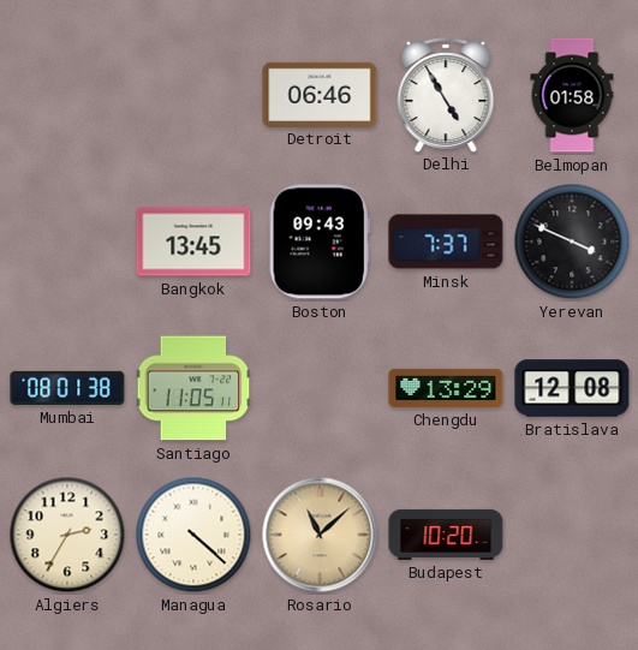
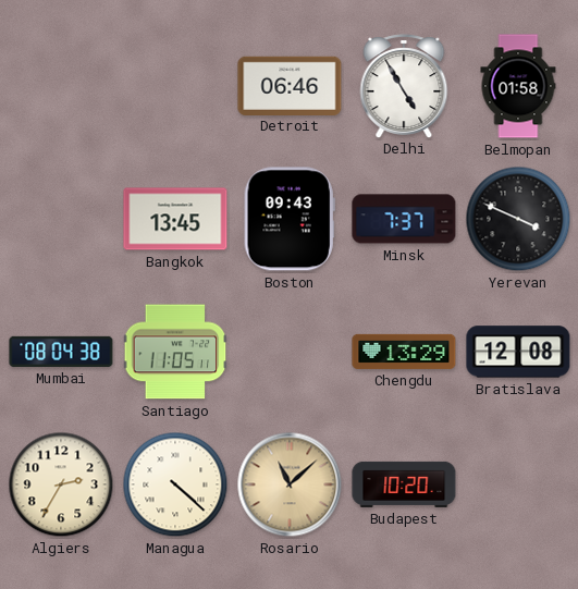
Mumbai: 08:01 -> 08:04
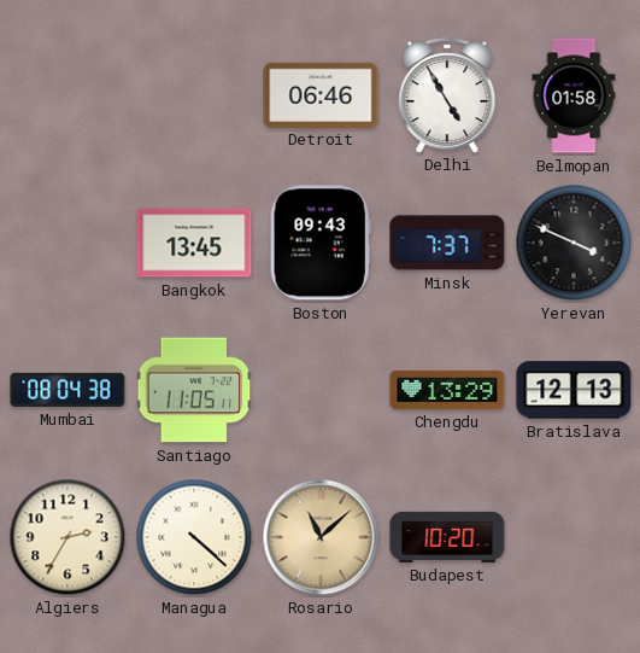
Bratislava: 12:08 -> 12:13
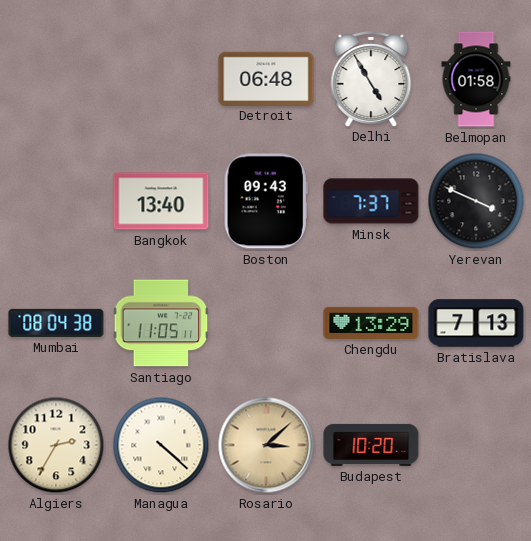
Detroit: 06:46 -> 06:48
Bangkok: 13:45 -> 13:40
Bratislava: 12:13 -> 7:13
Rosario: 11:08 -> 3:08
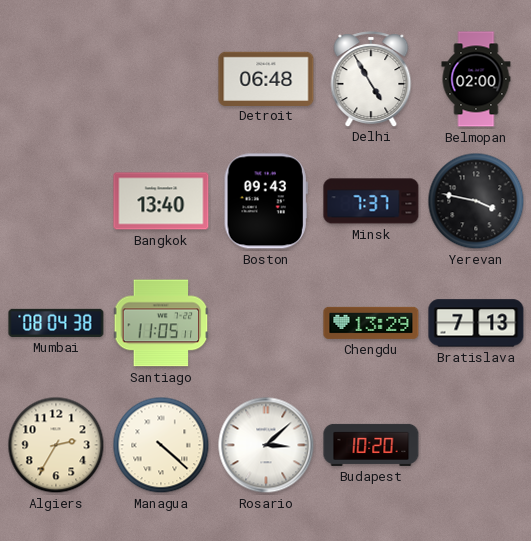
Belmopan: 01:58 -> 02:00
Yerevan: 3:49 -> 3:47
Rosario dial: champagne -> white
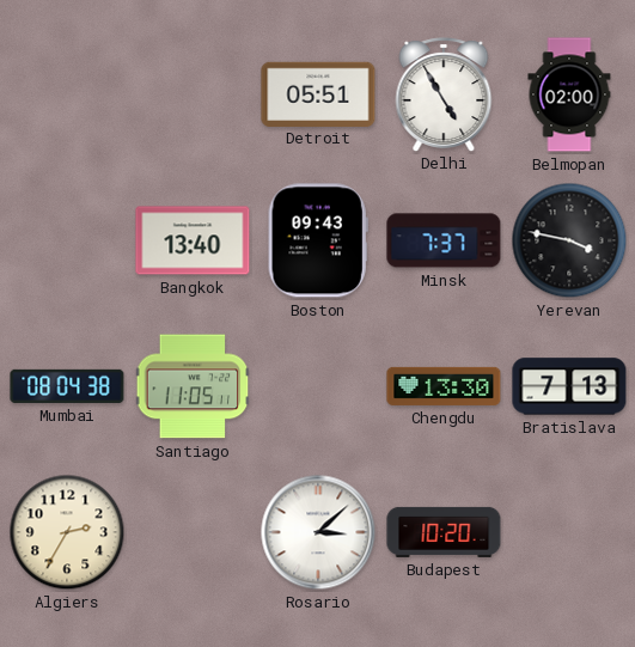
Detroit: 06:48 -> 05:51
Chengdu: 13:29 -> 13:30
Managua: 4:22 -> none
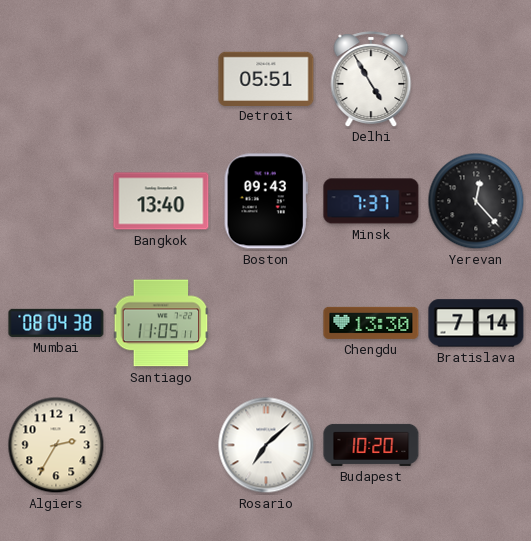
Belmopan: 02:00 -> none
Yerevan: 3:47 -> 12:23
Bratislava: 7:13 -> 7:14
Rosario: 3:08 -> 7:08
